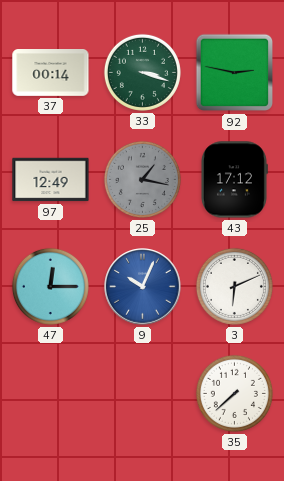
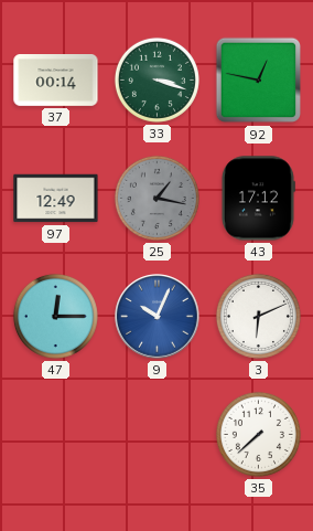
92: 2:47 -> 12:47
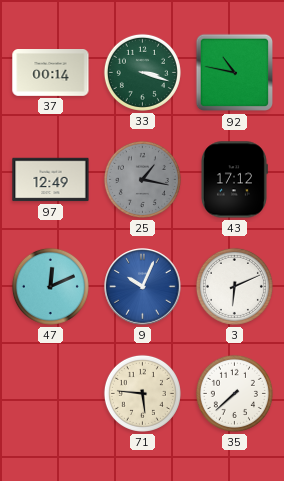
92: 12:47 -> 10:47
47: 12:15 -> 12:11
71: none -> 5:46
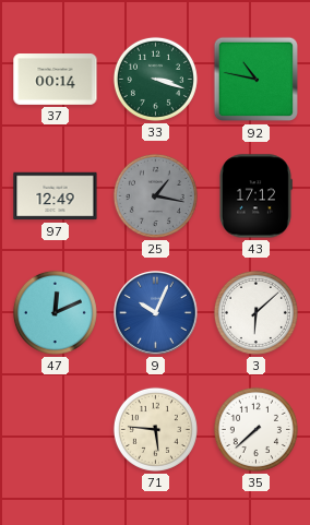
3: 6:11 -> 6:08
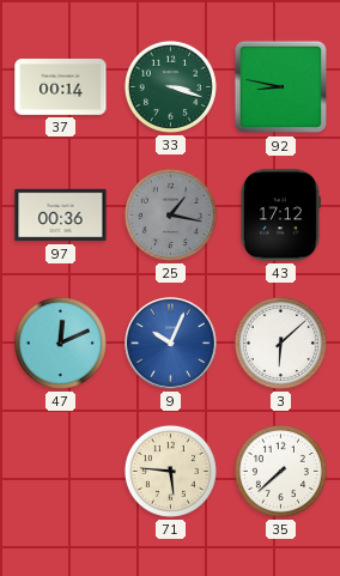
92: 10:47 -> 8:47
97: 12:49 -> 00:36
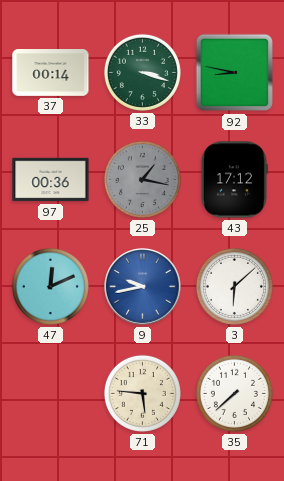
9: 10:04 -> 9:43
